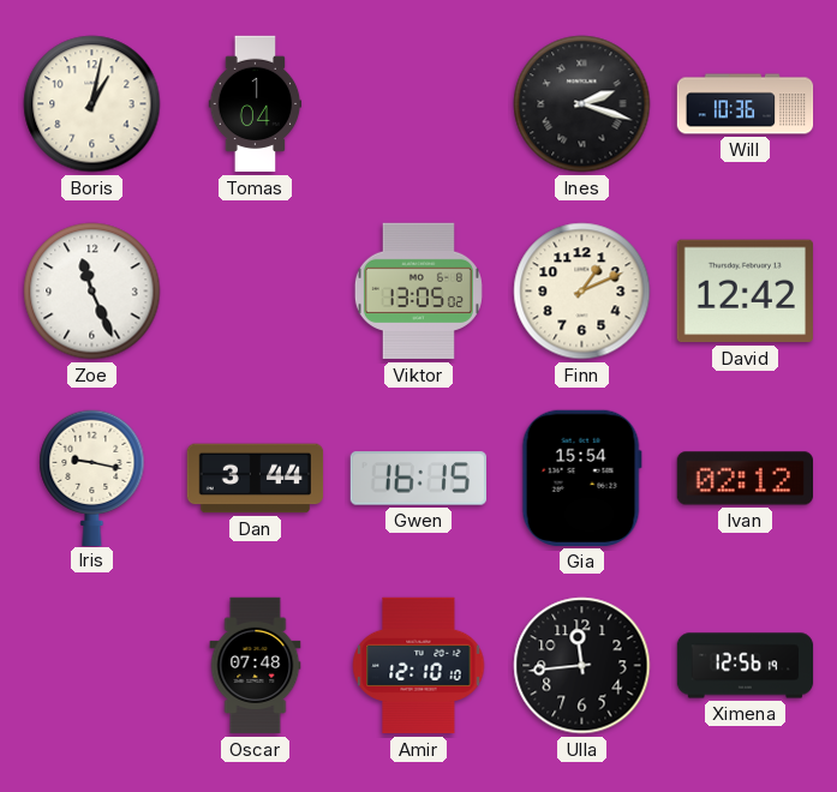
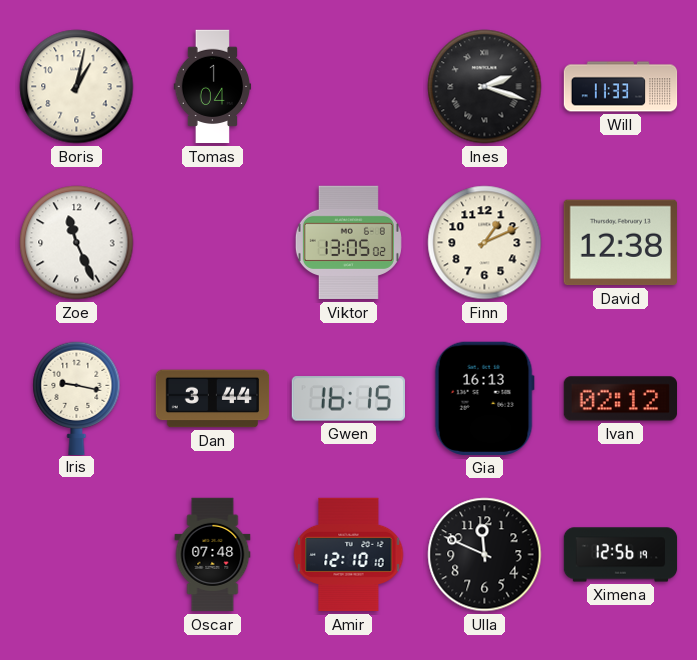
Will: 10:36 -> 11:33
David: 12:42 -> 12:38
Gia: 15:54 -> 16:13
Ulla: 11:44 -> 11:49
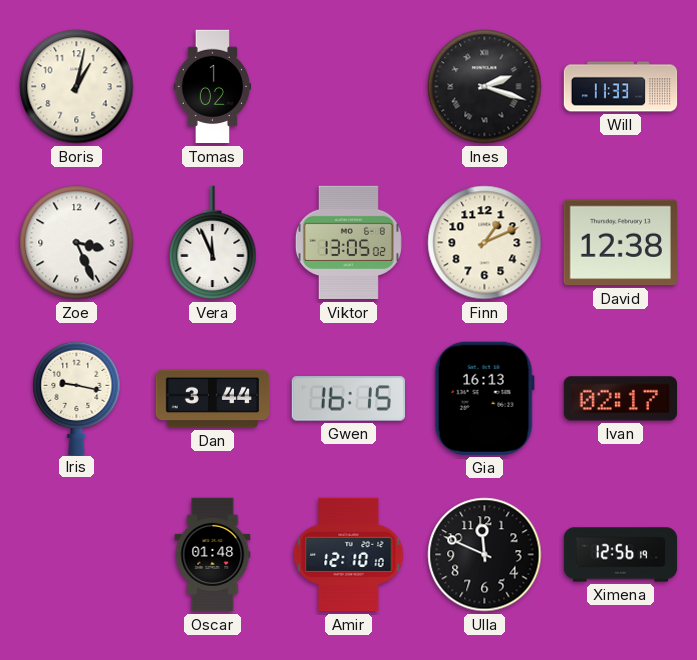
Tomas: 1:04 -> 1:02
Zoe: 11:26 -> 3:26
Vera: none -> 11:56
Ivan: 02:12 -> 02:17
Oscar: 07:48 -> 01:48
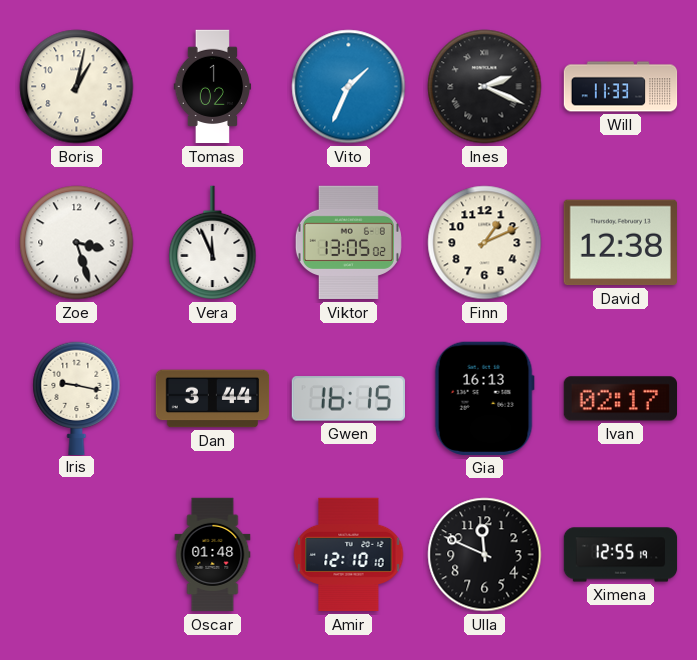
Vito: none -> 1:34
Ines: 2:18 -> 2:19
Zoe: 3:26 -> 3:27
Ximena: 12:56 -> 12:55
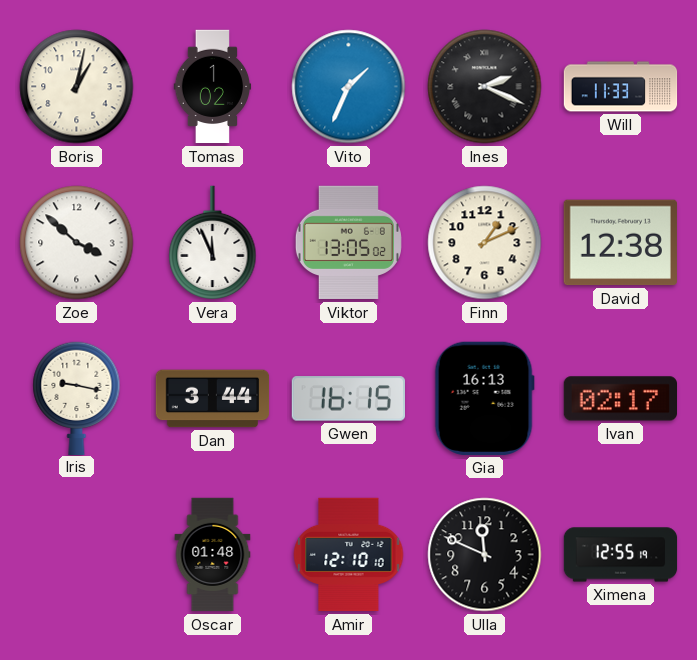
Zoe: 3:27 -> 3:52
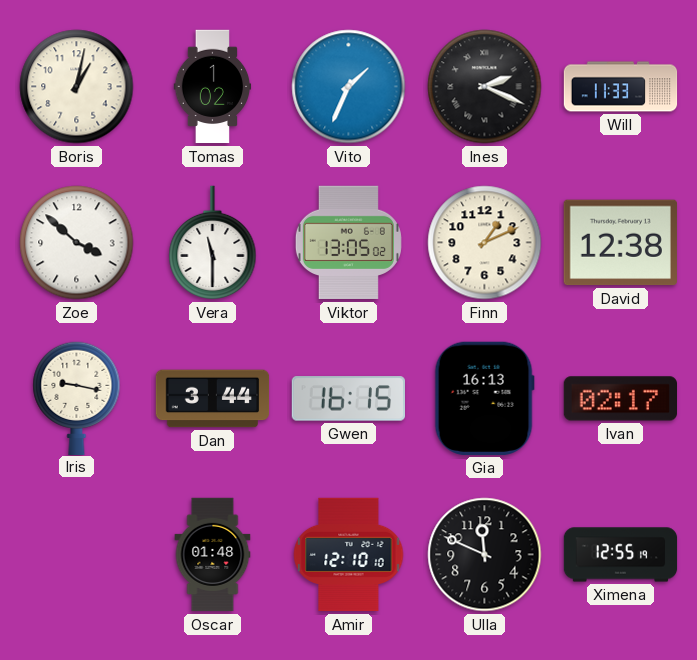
Vera: 11:56 -> 11:30
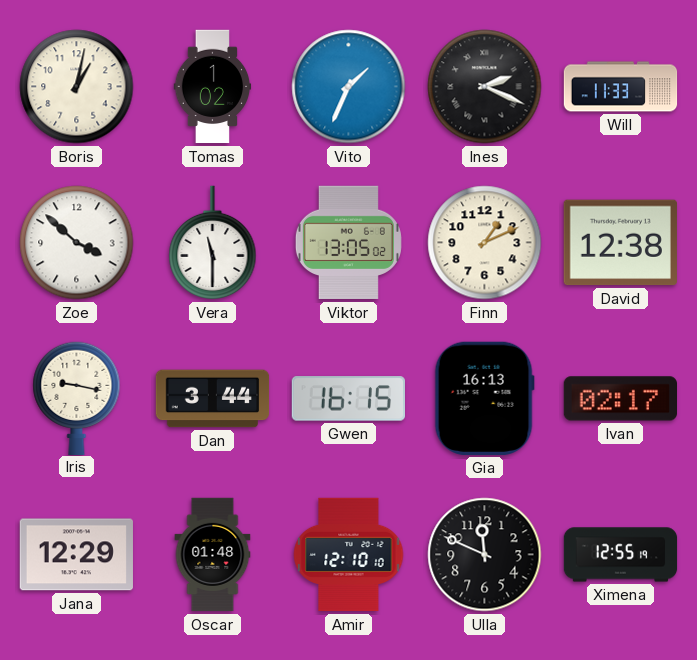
Jana: none -> 12:29
